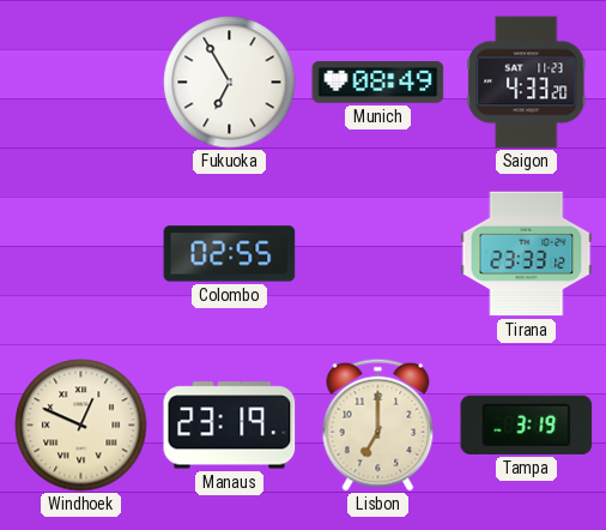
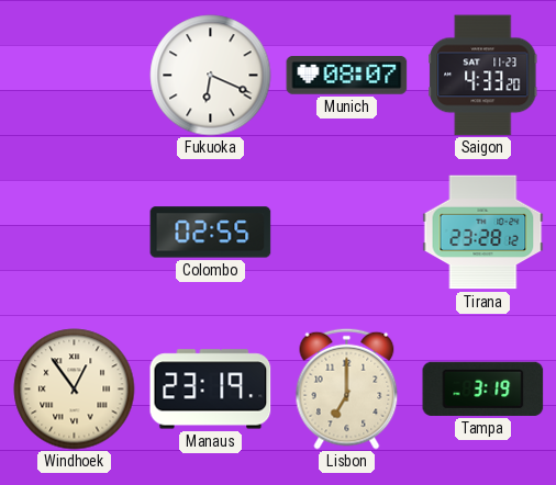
Fukuoka: 6:55 -> 6:19
Munich: 08:49 -> 08:07
Tirana: 23:33 -> 23:28
Windhoek: 12:49 -> 12:54
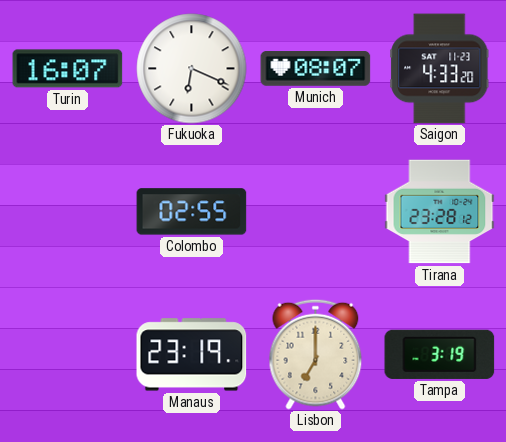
Turin: none -> 16:07
Windhoek: 12:54 -> none
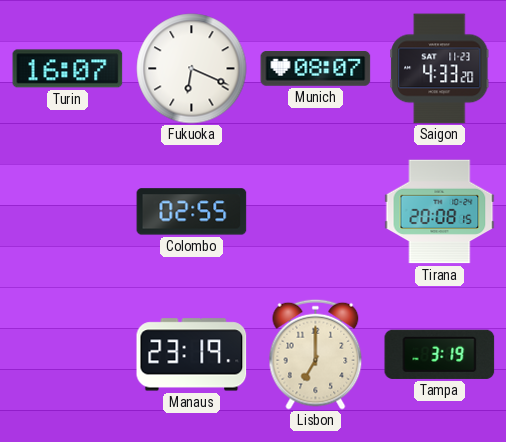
Tirana: 23:28 -> 20:08
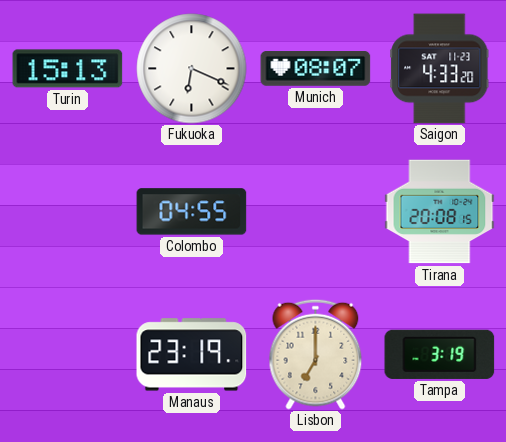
Turin: 16:07 -> 15:13
Colombo: 02:55 -> 04:55
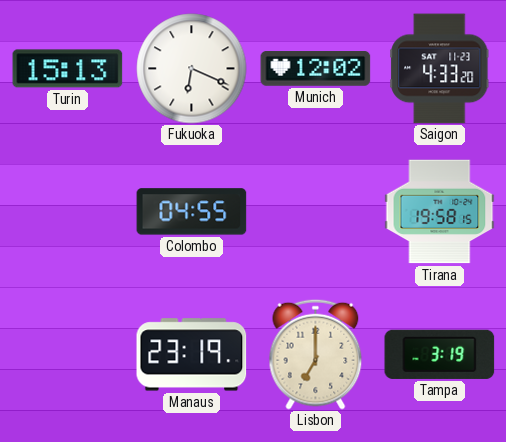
Munich: 08:07 -> 12:02
Tirana: 20:08 -> 19:58
